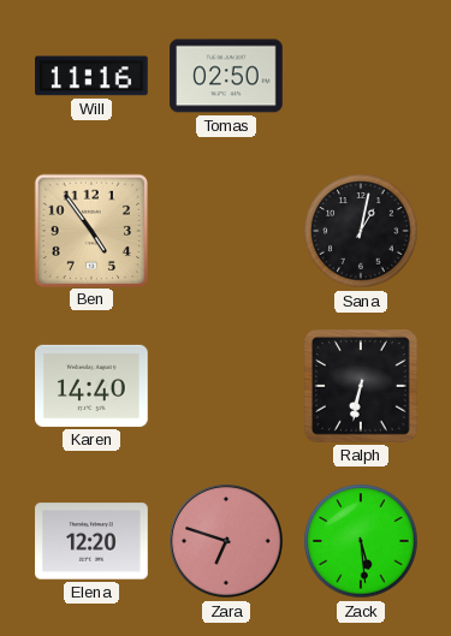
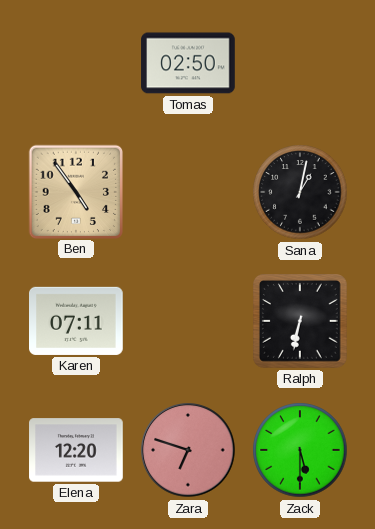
Will: 11:16 -> none
Karen: 14:40 -> 07:11
Zack: 5:29 -> 5:30
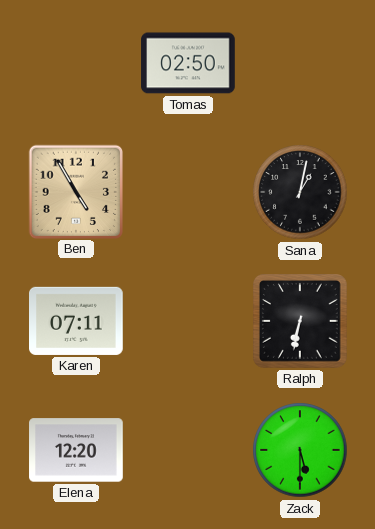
Ben: 4:54 -> 4:55
Zara: 6:48 -> none
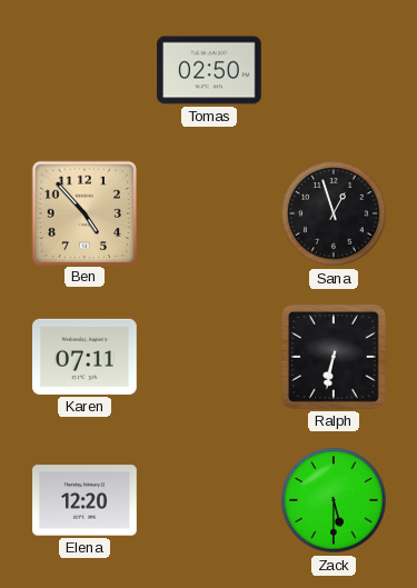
Ben: 4:55 -> 4:53
Sana: 1:02 -> 12:57
